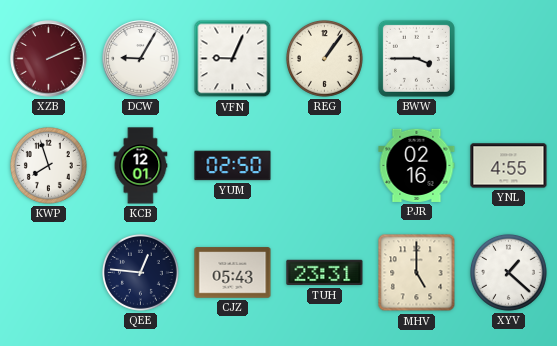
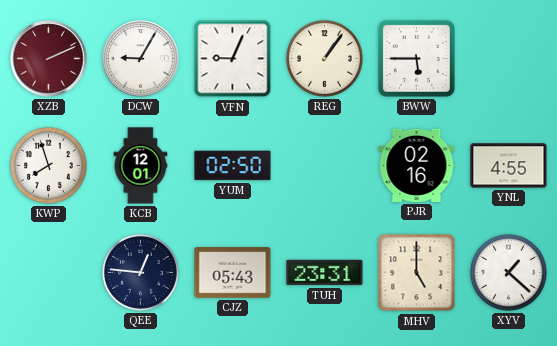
BWW: 3:45 -> 5:45
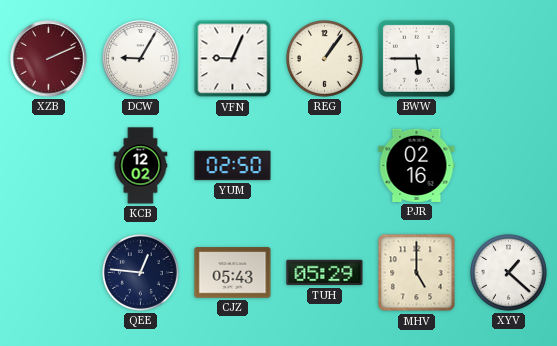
KWP: 7:57 -> none
KCB: 12:01 -> 12:02
YNL: 4:55 -> none
TUH: 23:31 -> 05:29
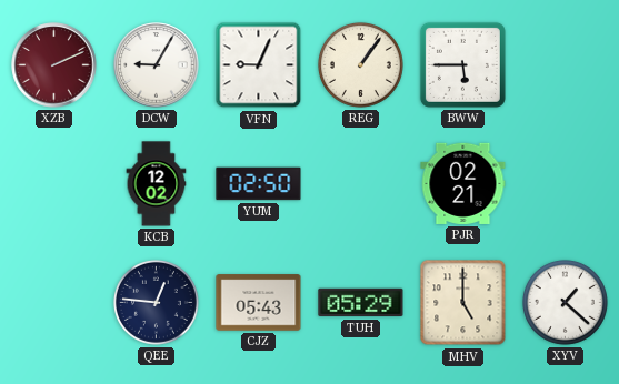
PJR: 02:16 -> 02:21
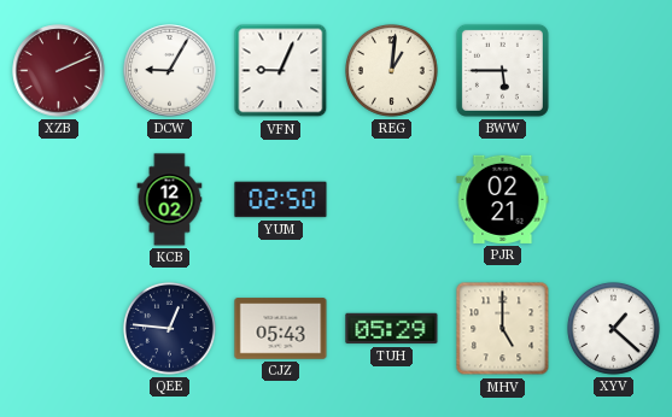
REG: 1:06 -> 1:01
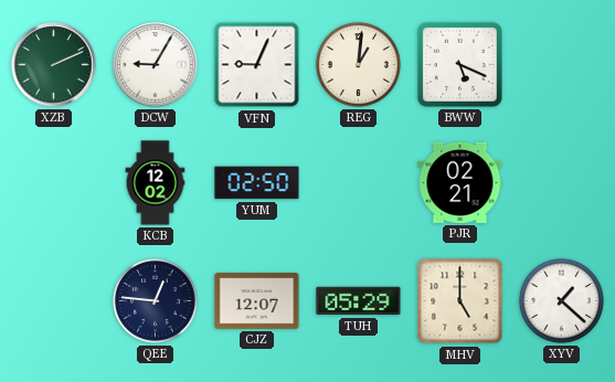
XZB dial: burgundy -> green
BWW: 5:45 -> 5:19
CJZ: 05:43 -> 12:07
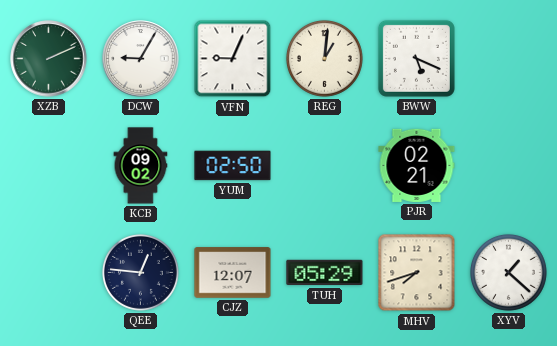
KCB: 12:02 -> 09:02
MHV: 5:00 -> 7:42
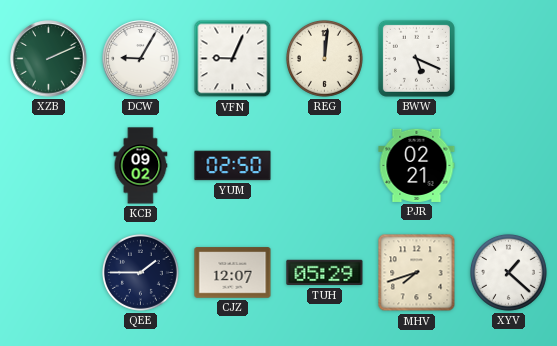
REG: 1:01 -> 12:01
QEE: 12:46 -> 1:45
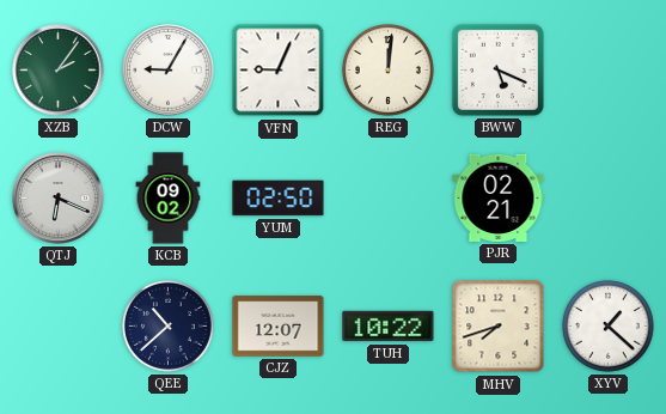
XZB: 2:11 -> 2:06
QTJ: none -> 6:19
QEE: 1:45 -> 10:38
TUH: 05:29 -> 10:22
